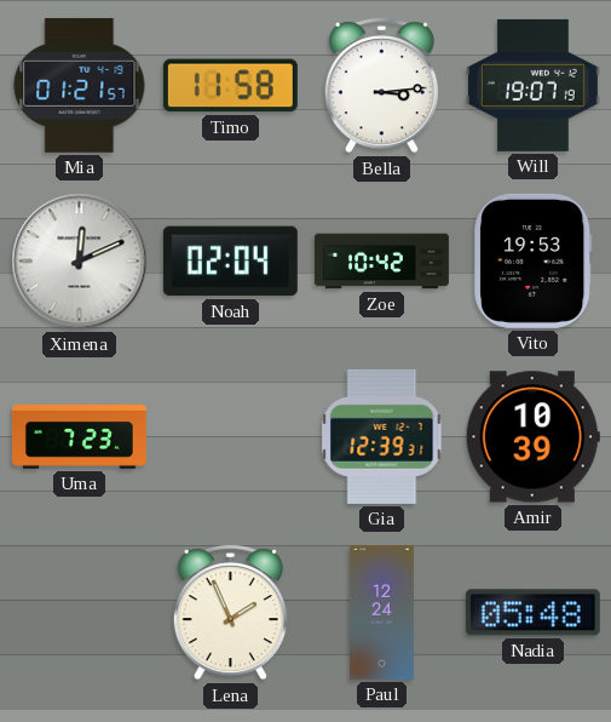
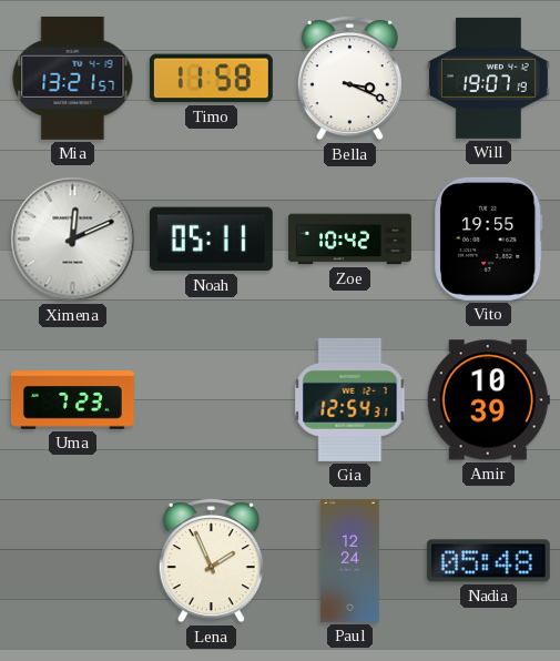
Mia: 01:21 -> 13:21
Bella: 3:14 -> 3:19
Noah: 02:04 -> 05:11
Vito: 19:53 -> 19:55
Gia: 12:39 -> 12:54
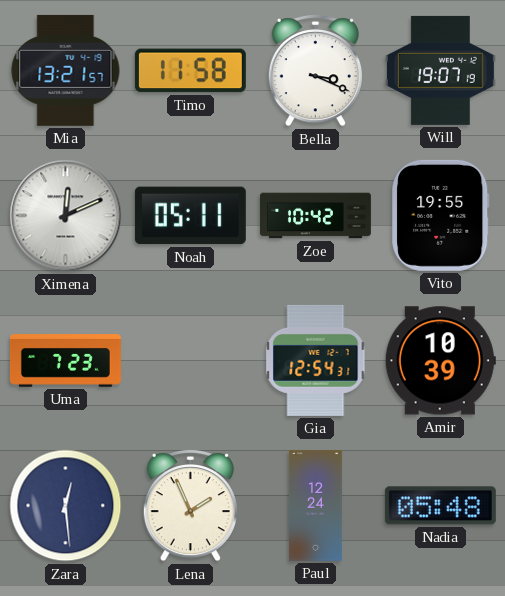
Zara: none -> 12:29
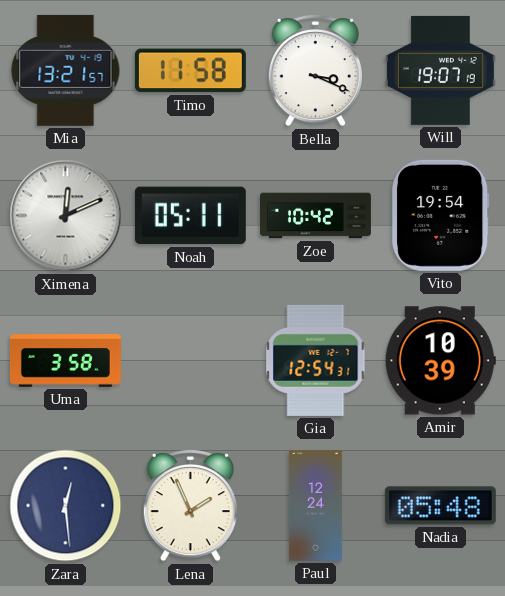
Vito: 19:55 -> 19:54
Uma: 7:23 -> 3:58
